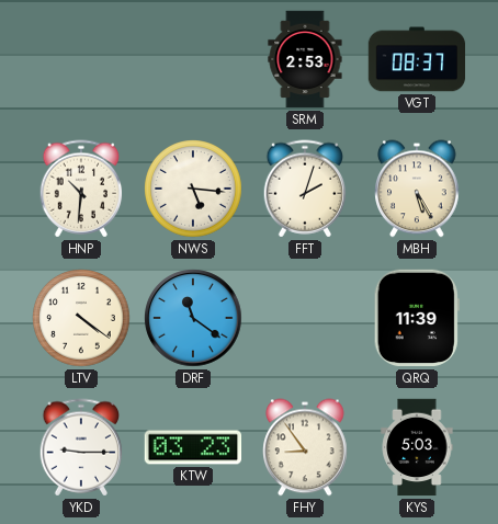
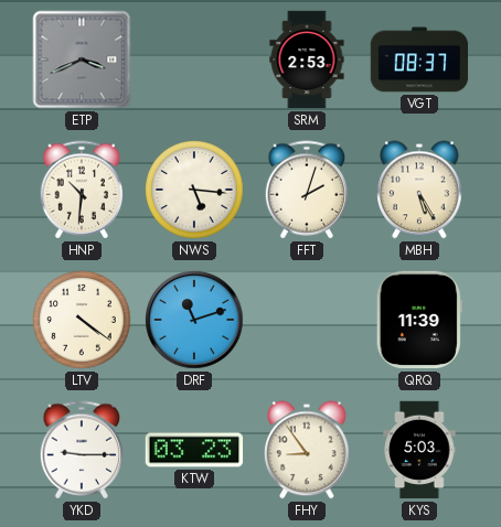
ETP: none -> 3:41
DRF: 11:21 -> 11:12
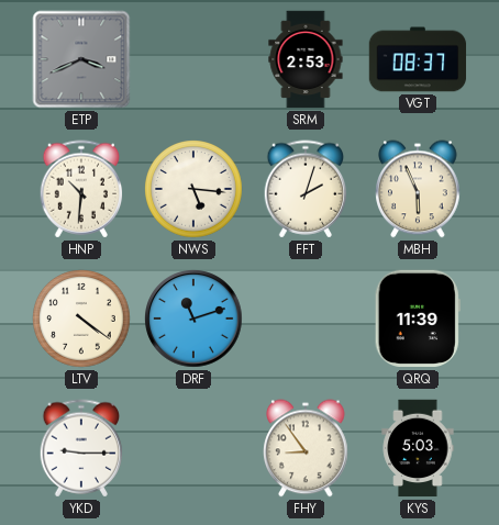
MBH: 5:25 -> 5:56
KTW: 03:23 -> none
